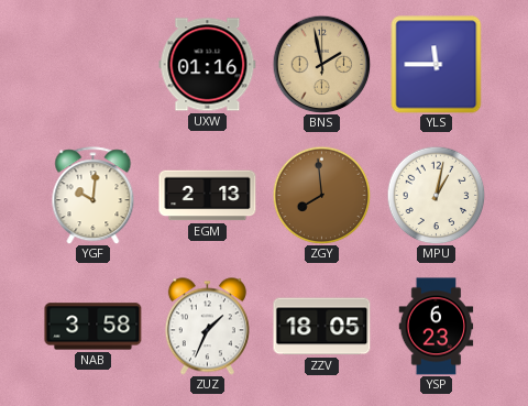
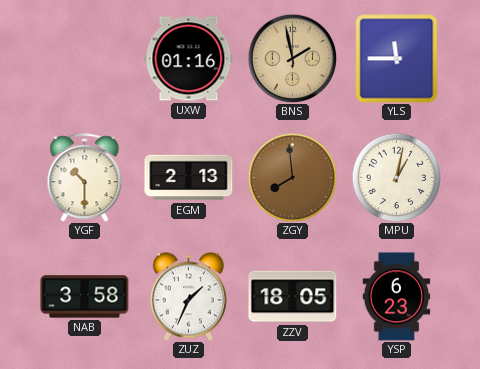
YGF: 10:01 -> 10:30
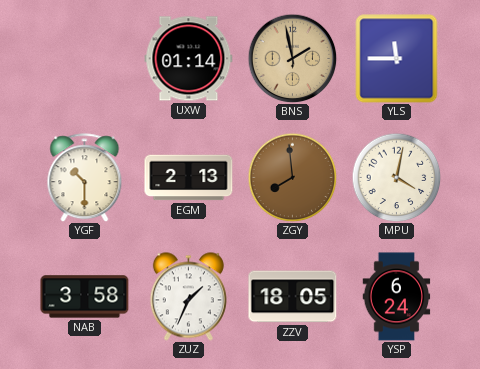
UXW: 01:16 -> 01:14
MPU: 1:02 -> 4:02
YSP: 6:23 -> 6:24
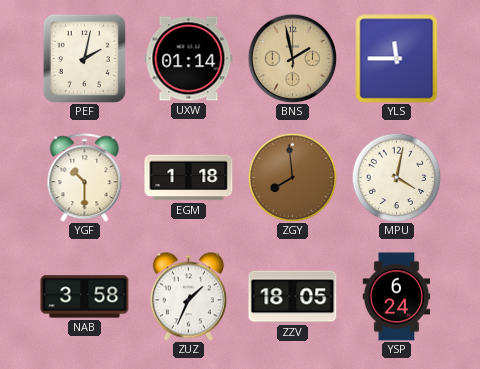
PEF: none -> 2:02
EGM: 2:13 -> 1:18
